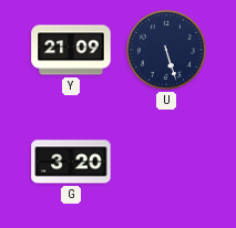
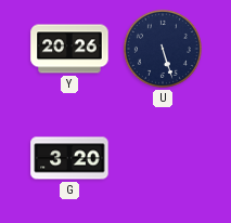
Y: 21:09 -> 20:26
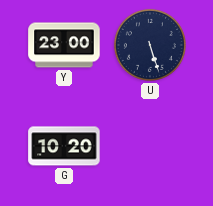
Y: 20:26 -> 23:00
G: 3:20 -> 10:20
